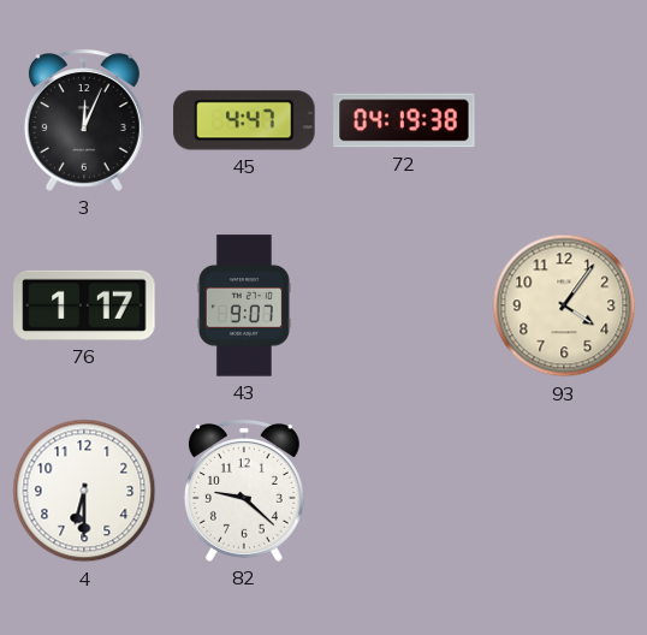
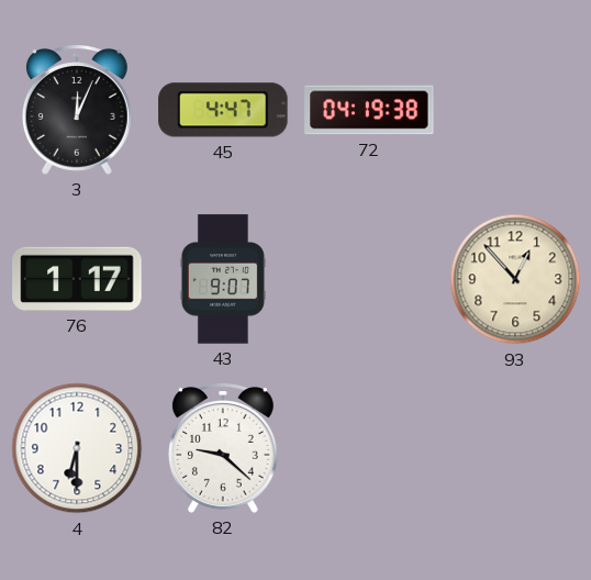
93: 4:06 -> 12:53
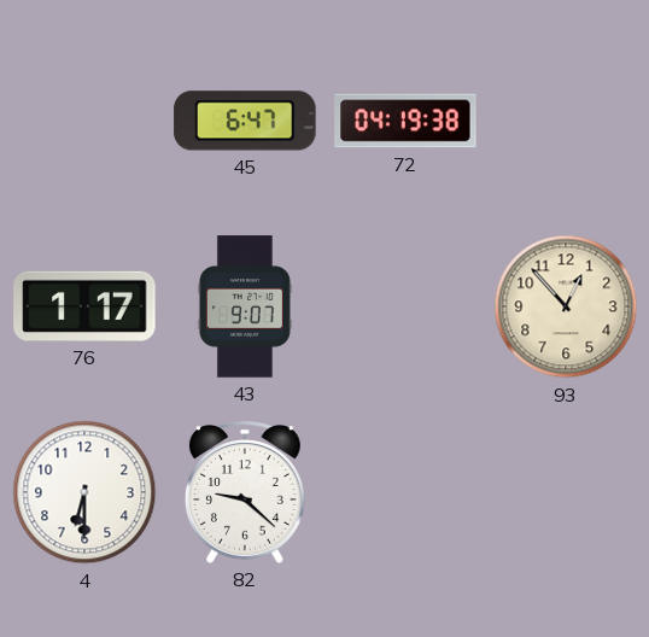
3: 12:04 -> none
45: 4:47 -> 6:47
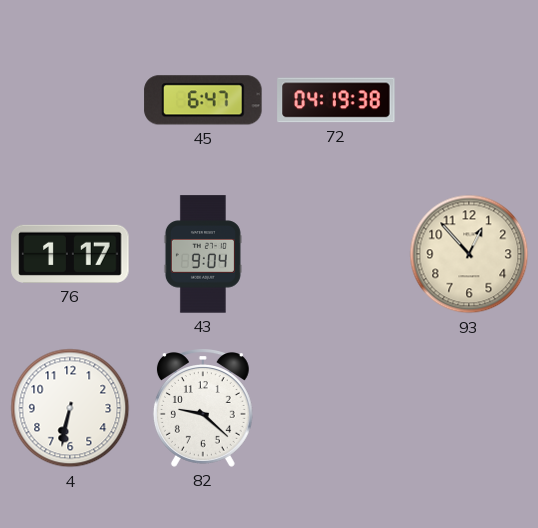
43: 9:07 -> 9:04
4: 6:30 -> 6:32
